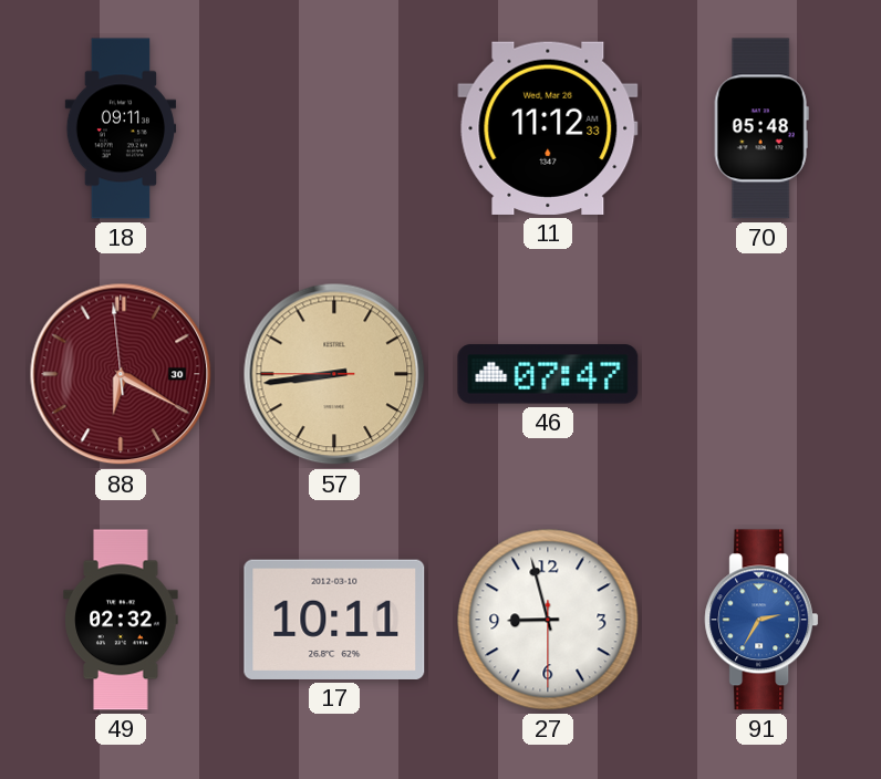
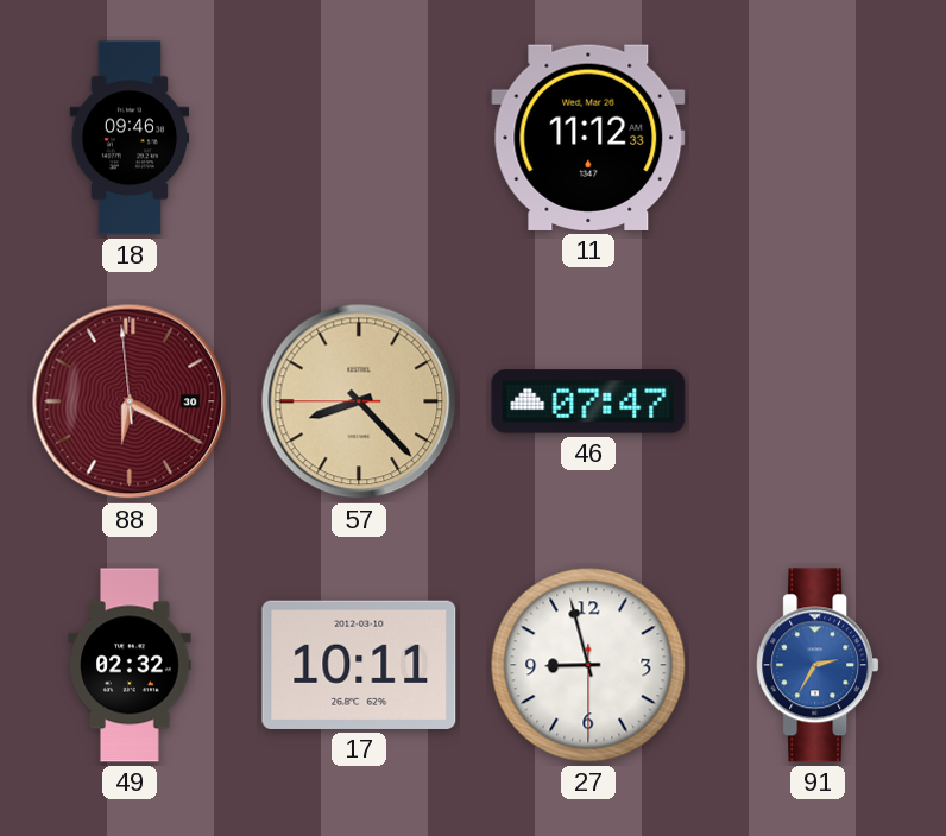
18: 09:11 -> 09:46
70: 05:48 -> none
57: 8:43 -> 8:22
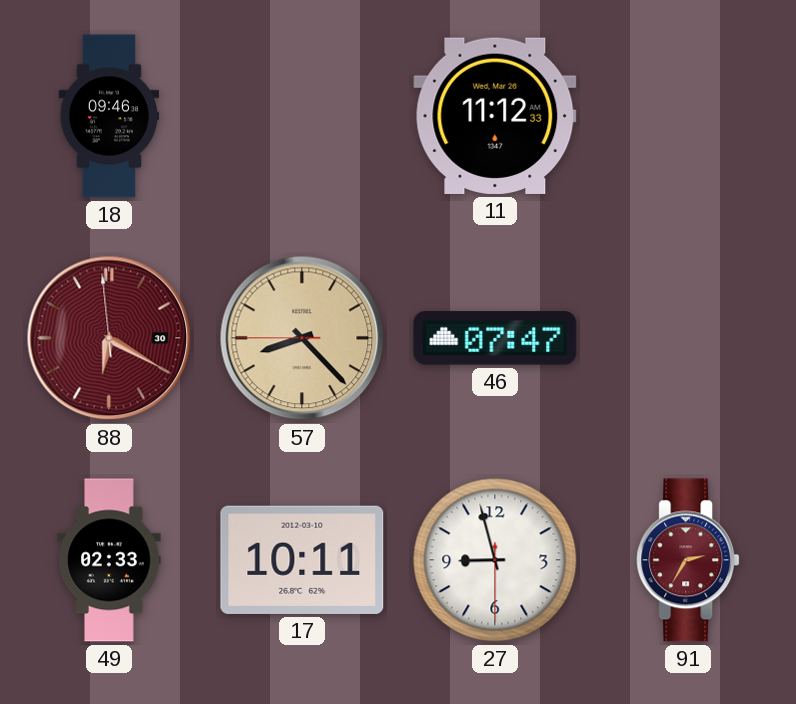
49: 02:32 -> 02:33
91 dial: blue -> burgundy
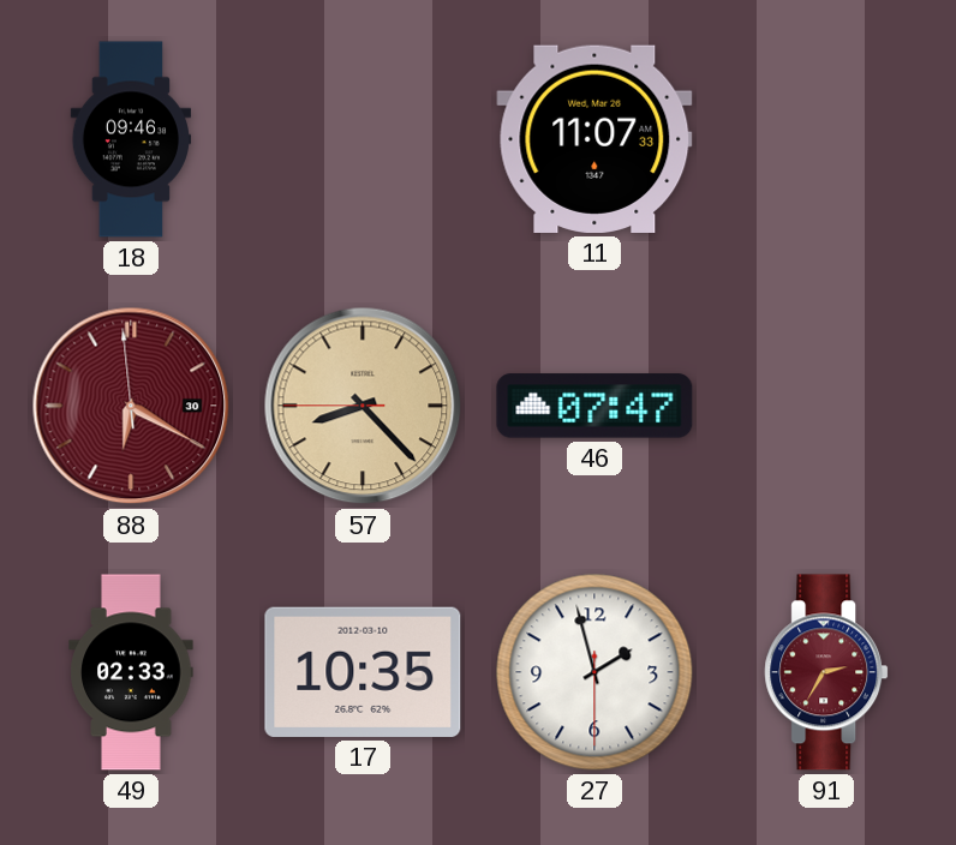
11: 11:12 -> 11:07
17: 10:11 -> 10:35
27: 8:57 -> 1:57
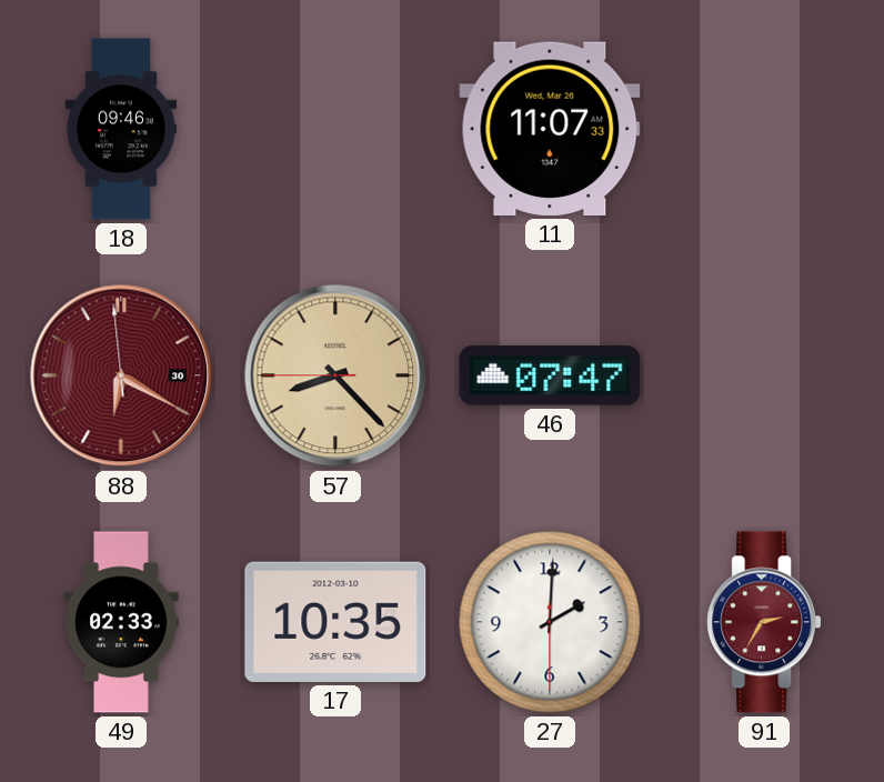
27: 1:57 -> 2:00
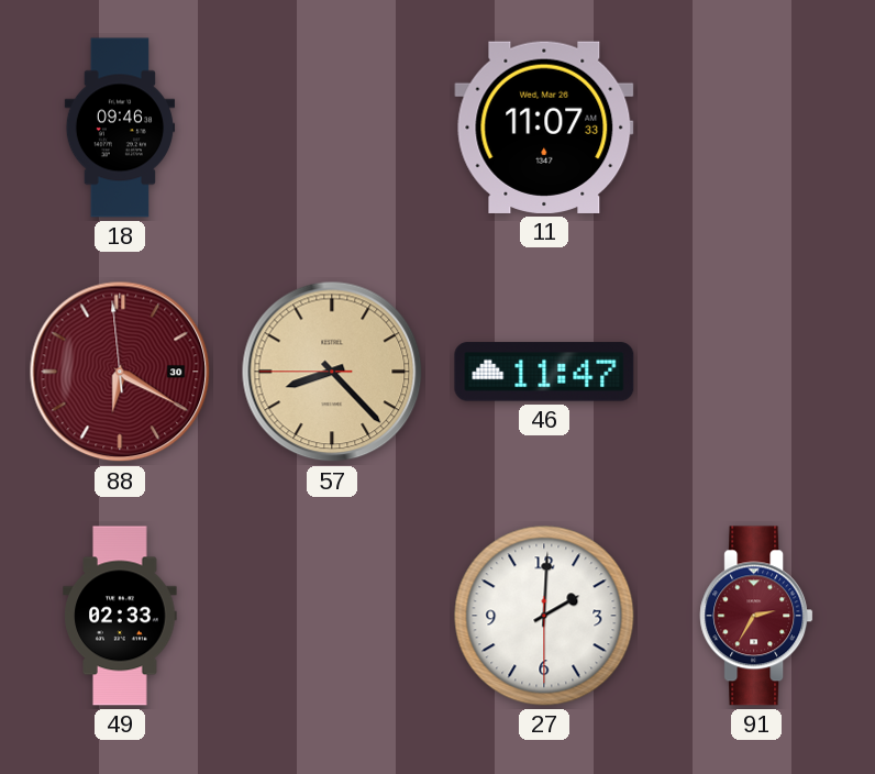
46: 07:47 -> 11:47
17: 10:35 -> none
